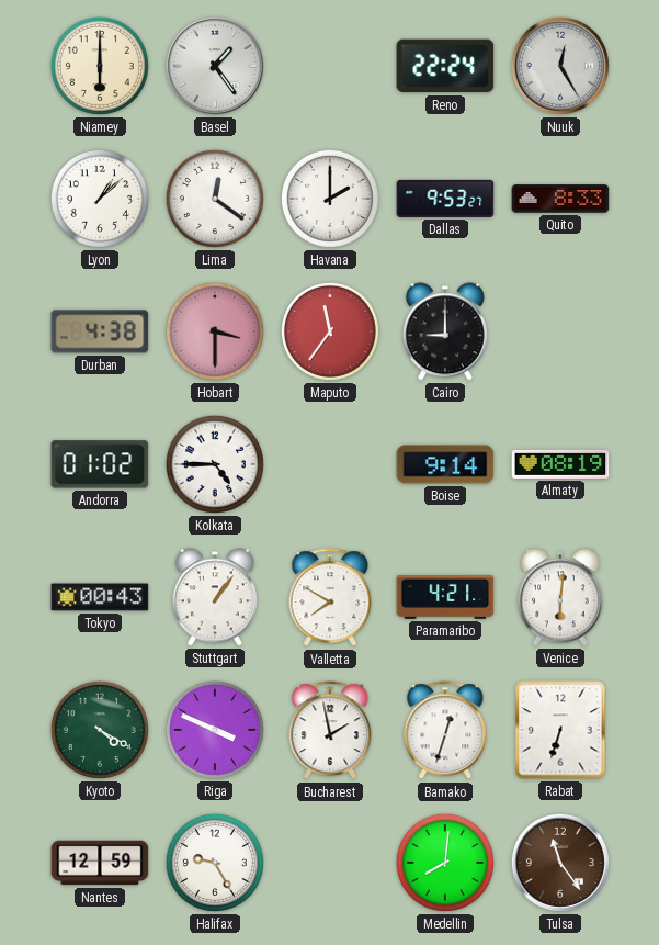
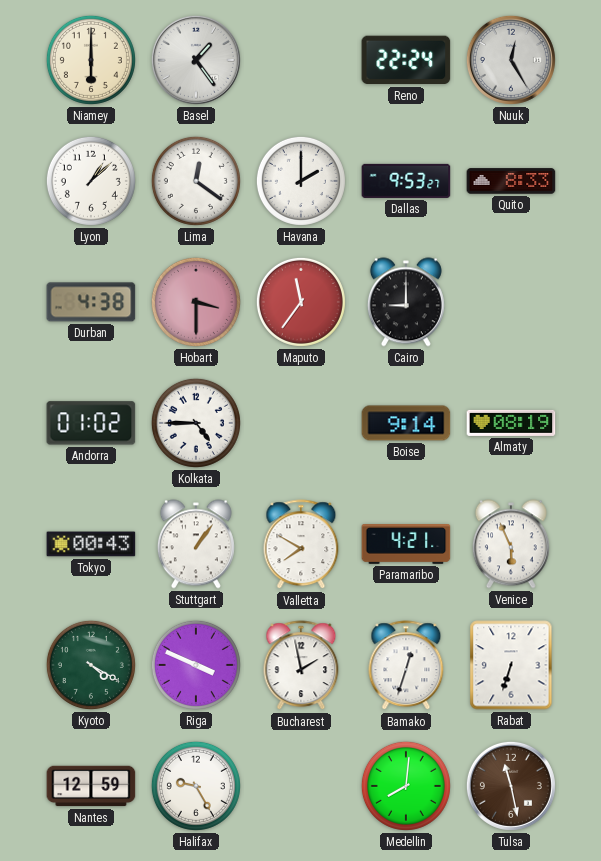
Venice: 6:01 -> 5:56
Tulsa: 11:24 -> 11:28
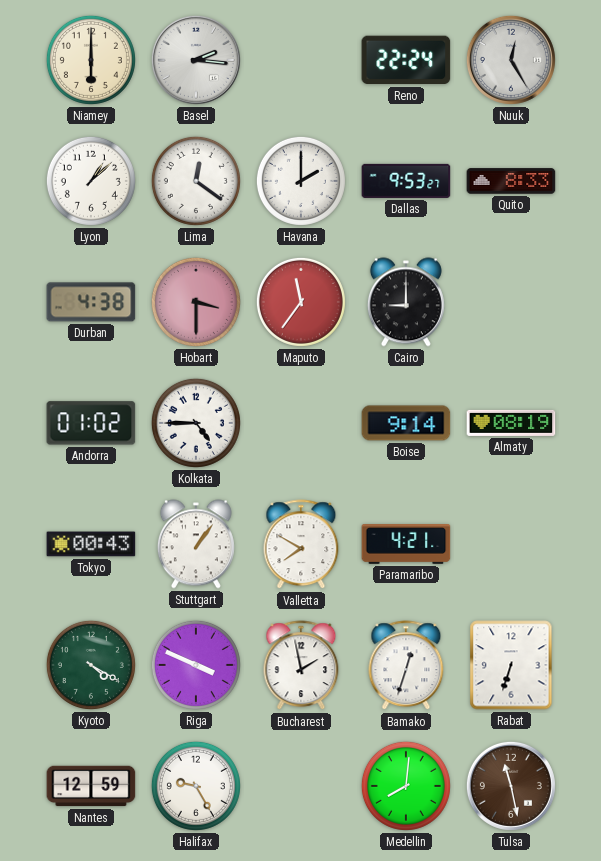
Basel: 1:24 -> 2:16
Venice: 5:56 -> none
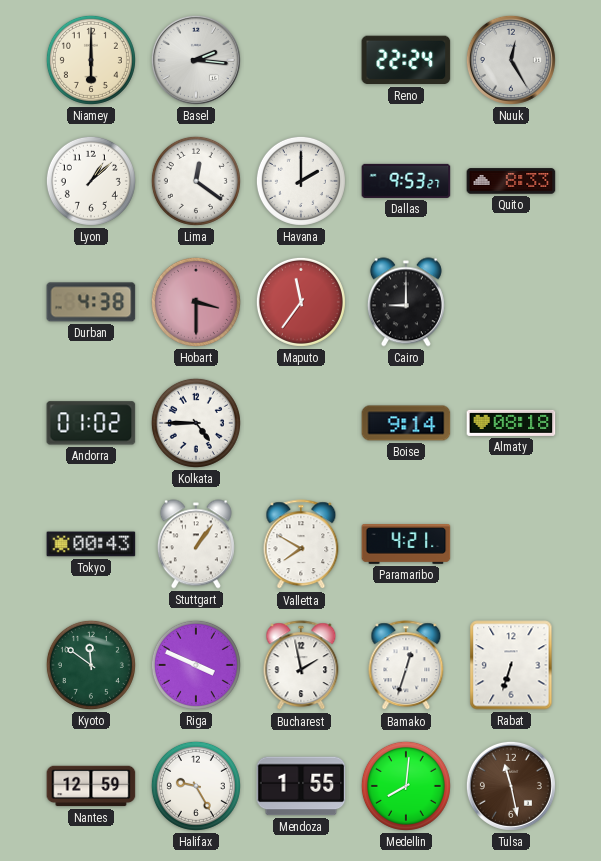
Almaty: 08:19 -> 08:18
Kyoto: 4:20 -> 11:51
Mendoza: none -> 1:55
